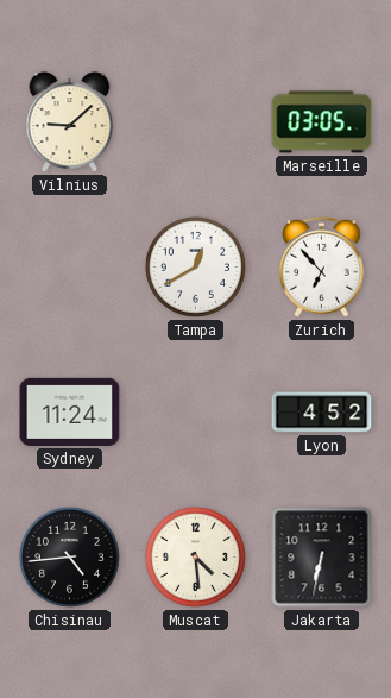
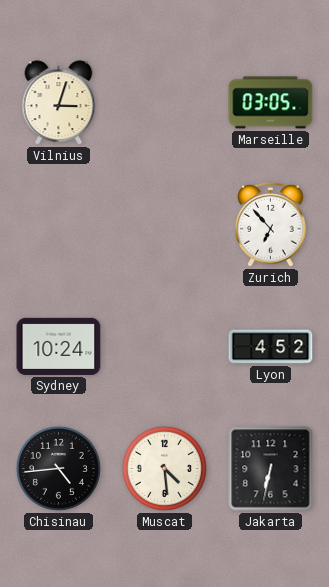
Vilnius: 9:08 -> 3:03
Tampa: 12:40 -> none
Sydney: 11:24 -> 10:24
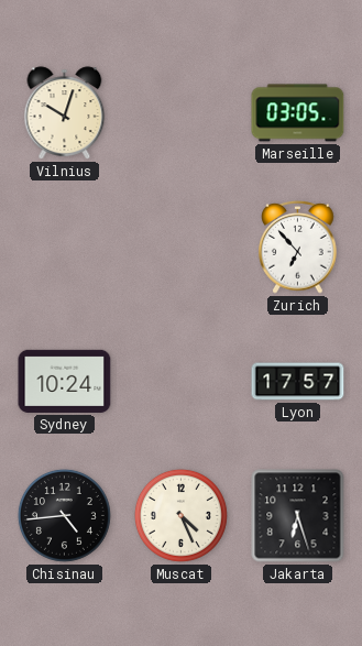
Vilnius: 3:03 -> 10:03
Lyon: 4:52 -> 17:57
Muscat: 4:29 -> 4:26
Jakarta: 6:32 -> 6:27
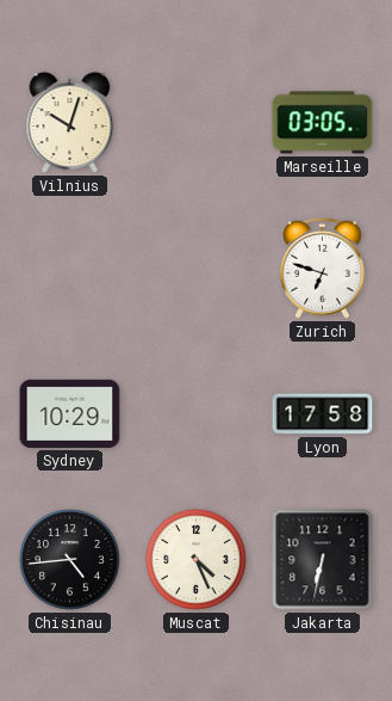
Zurich: 6:53 -> 6:48
Sydney: 10:24 -> 10:29
Lyon: 17:57 -> 17:58
Jakarta: 6:27 -> 6:32
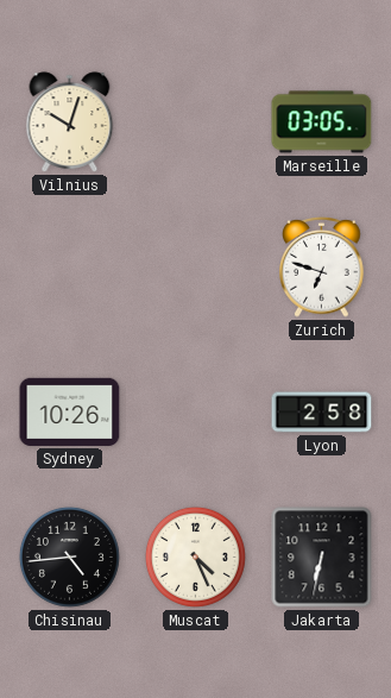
Sydney: 10:29 -> 10:26
Lyon: 17:58 -> 2:58
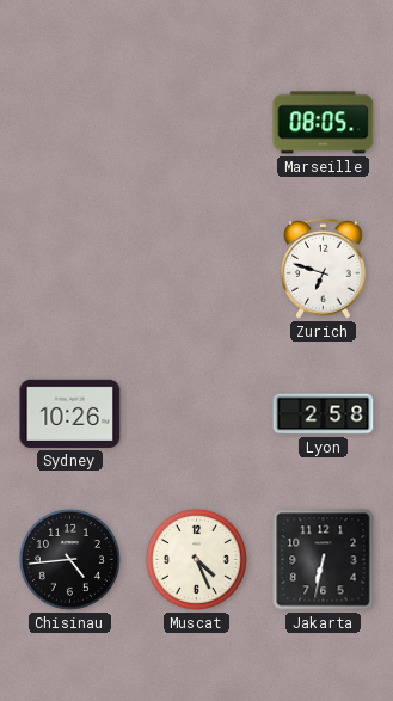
Vilnius: 10:03 -> none
Marseille: 03:05 -> 08:05
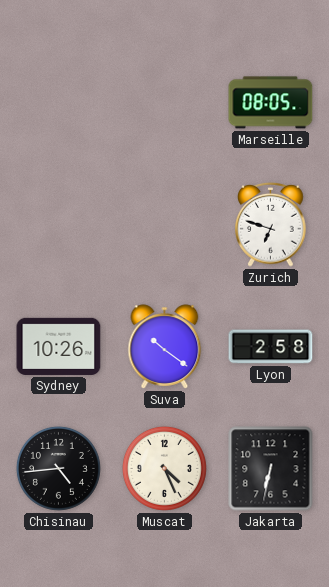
Suva: none -> 10:21
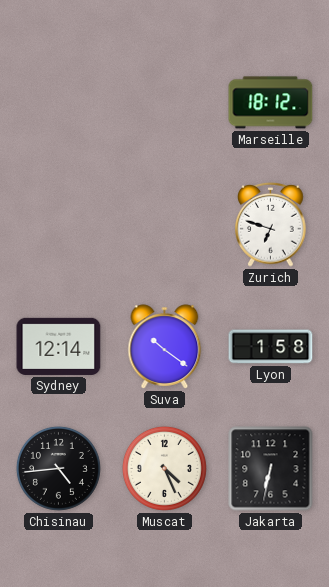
Marseille: 08:05 -> 18:12
Sydney: 10:26 -> 12:14
Lyon: 2:58 -> 1:58
